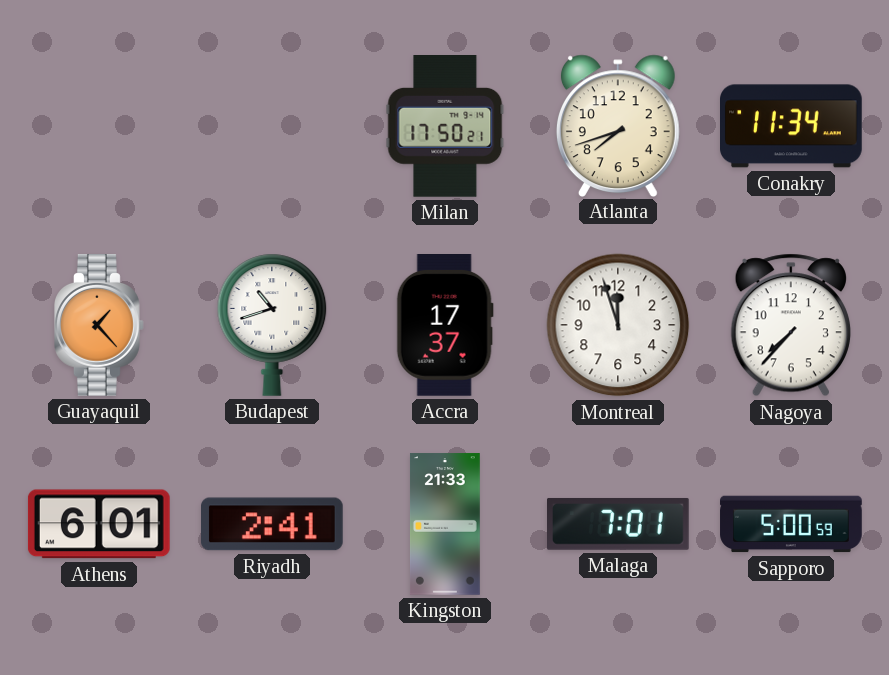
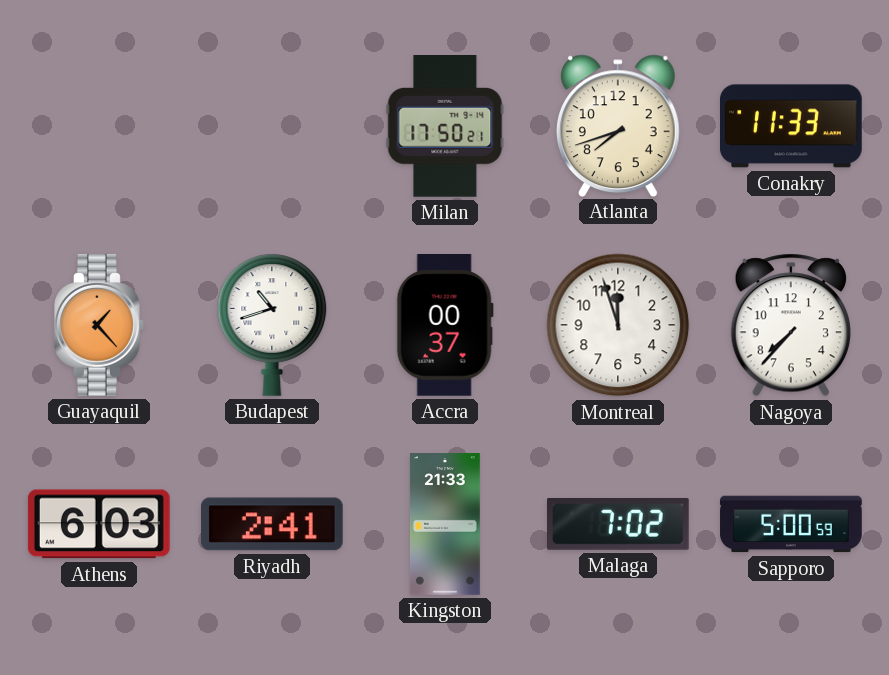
Conakry: 11:34 -> 11:33
Accra: 17:37 -> 00:37
Athens: 6:01 -> 6:03
Malaga: 7:01 -> 7:02
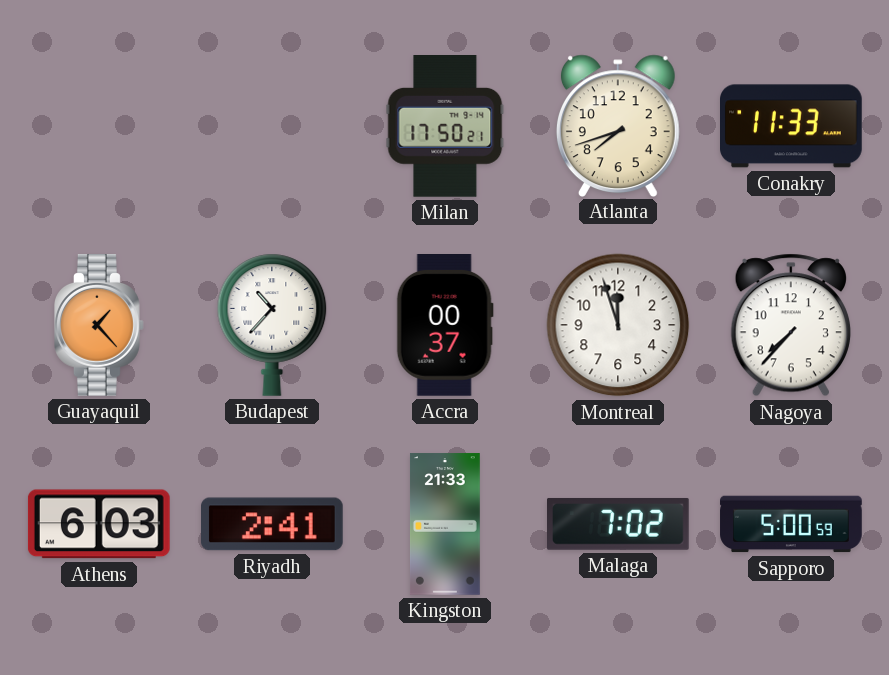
Budapest: 10:42 -> 10:37
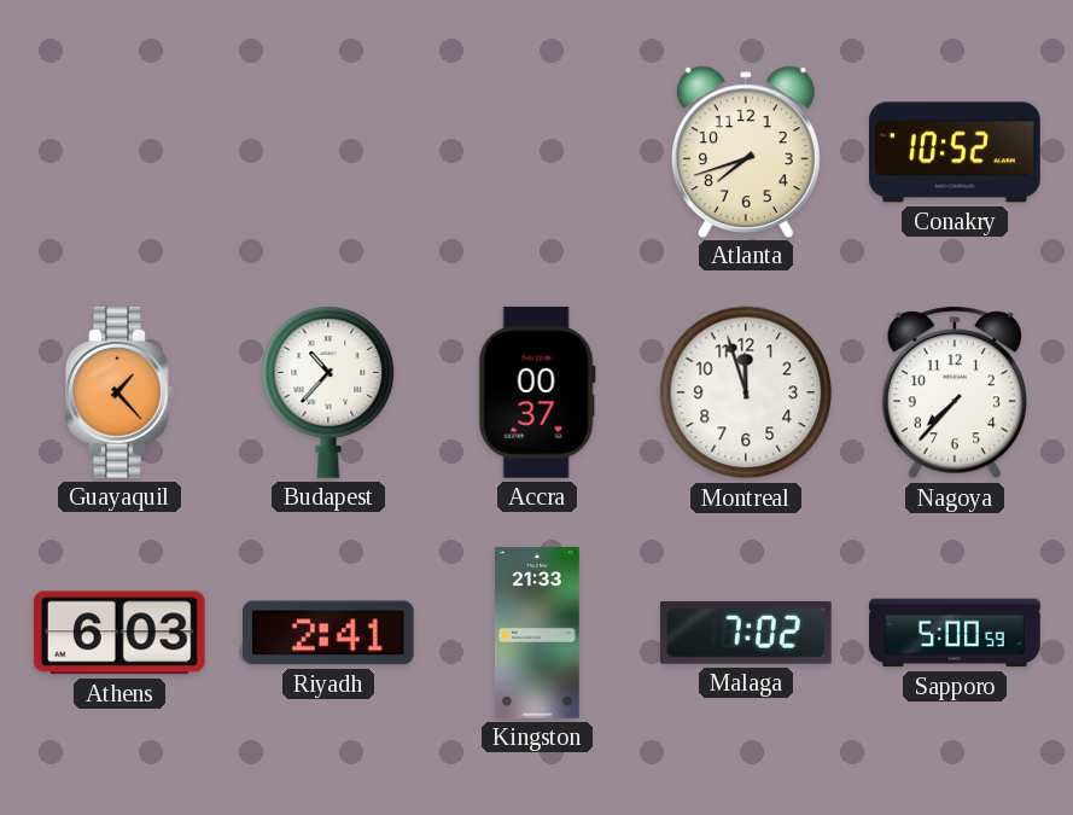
Milan: 17:50 -> none
Conakry: 11:33 -> 10:52
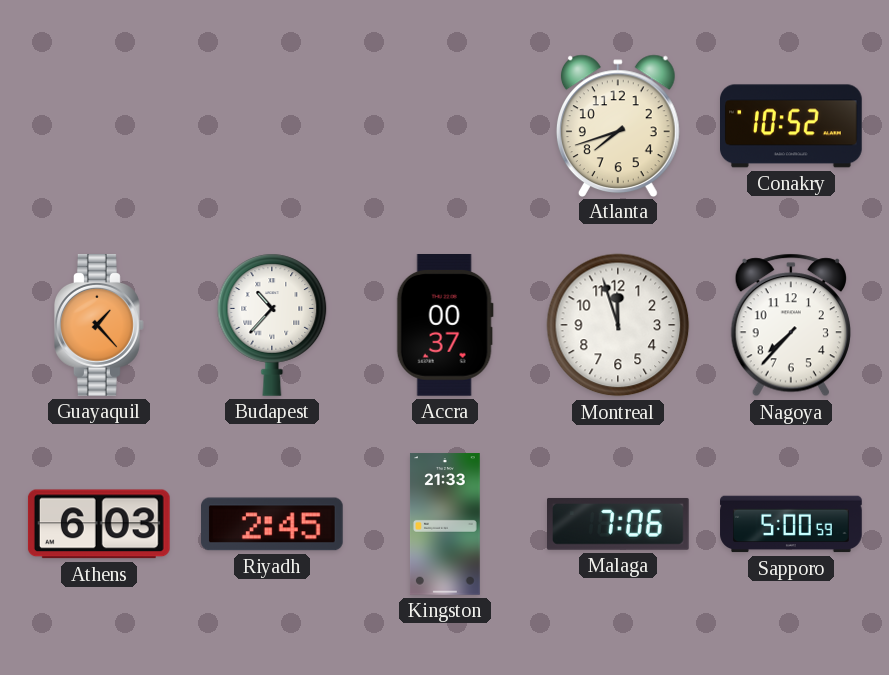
Riyadh: 2:41 -> 2:45
Malaga: 7:02 -> 7:06
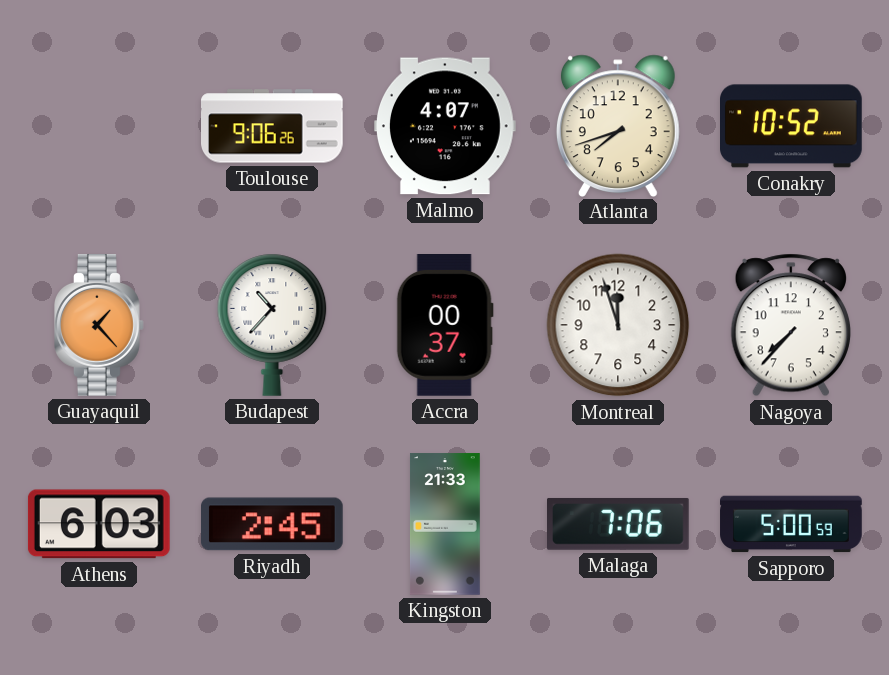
Toulouse: none -> 9:06
Malmo: none -> 4:07
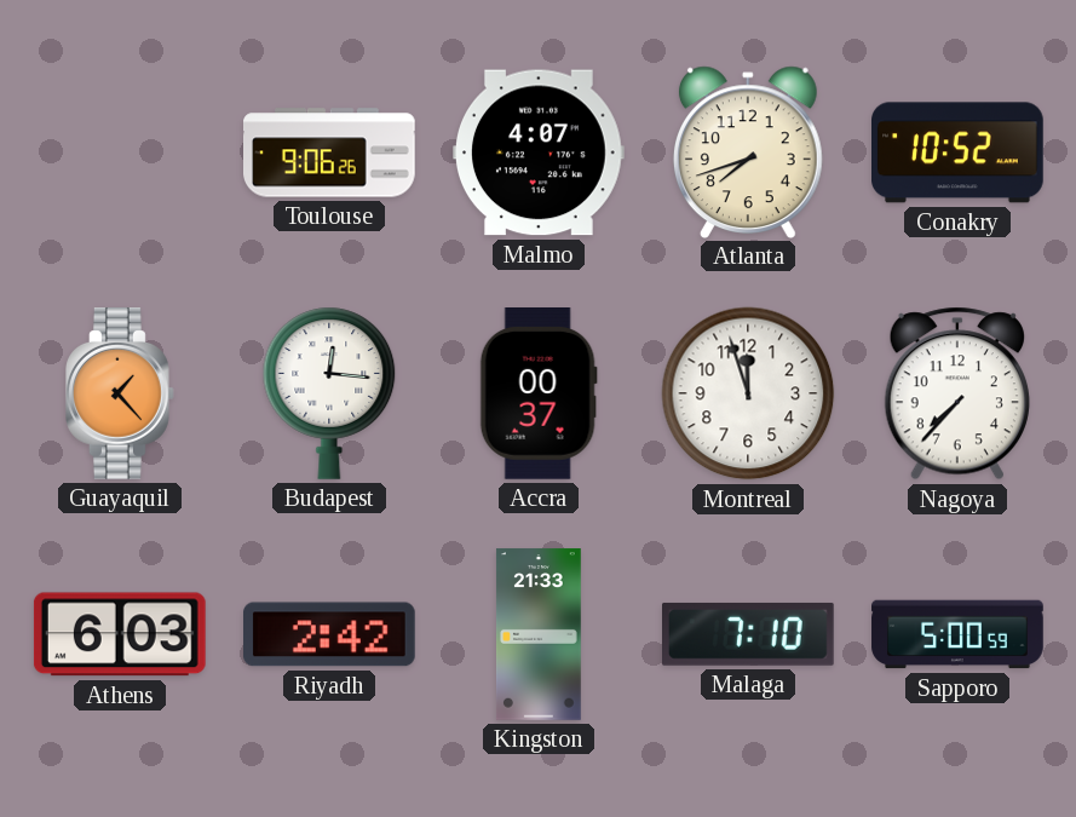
Budapest: 10:37 -> 12:16
Riyadh: 2:45 -> 2:42
Malaga: 7:06 -> 7:10
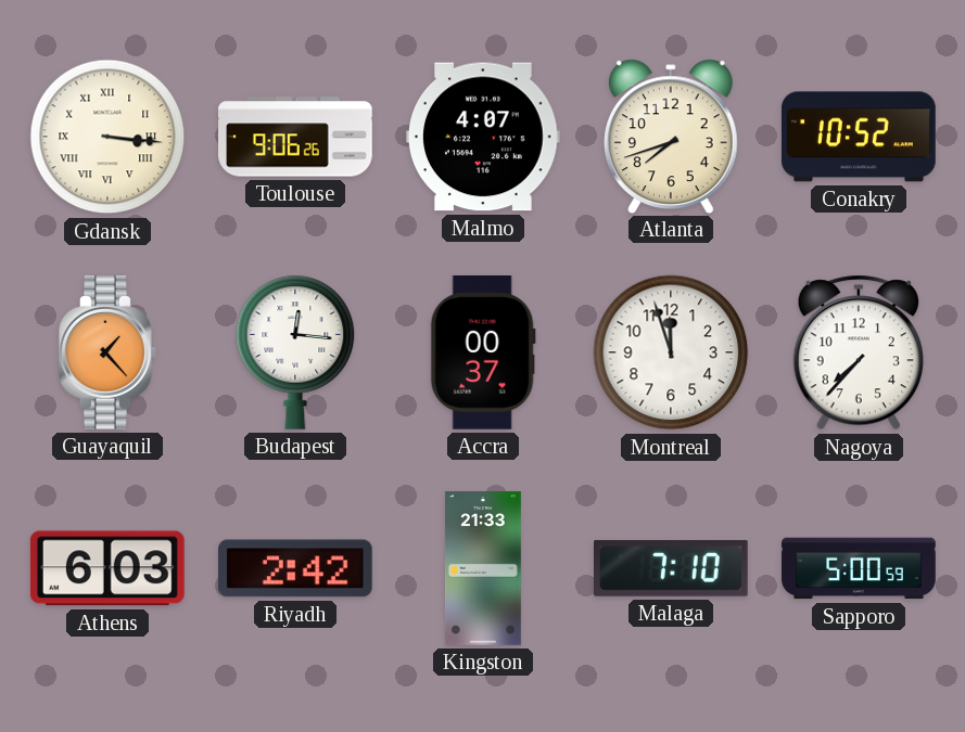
Gdansk: none -> 3:16
